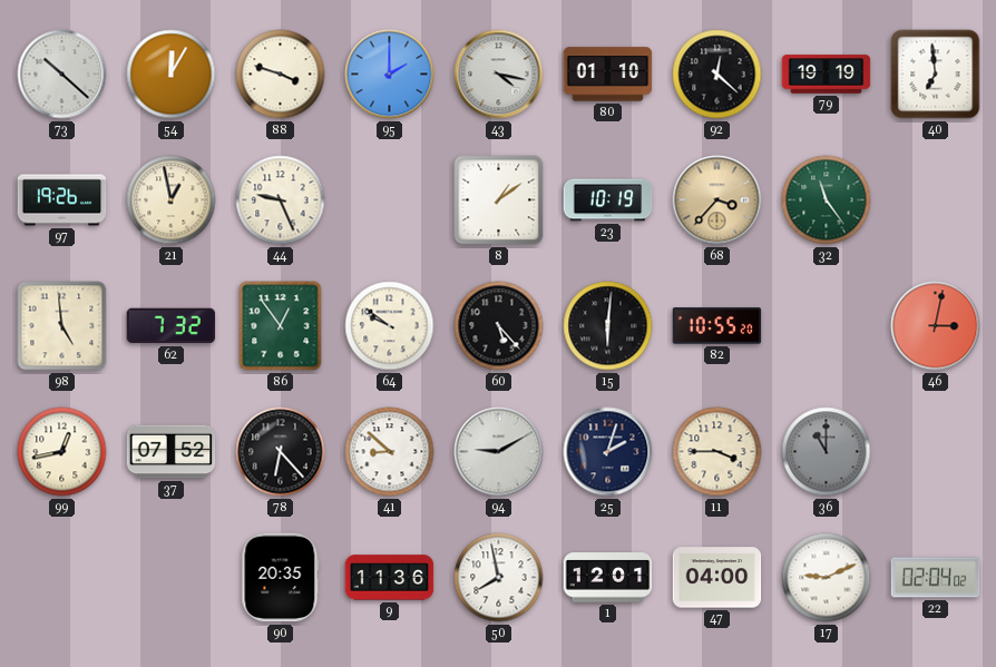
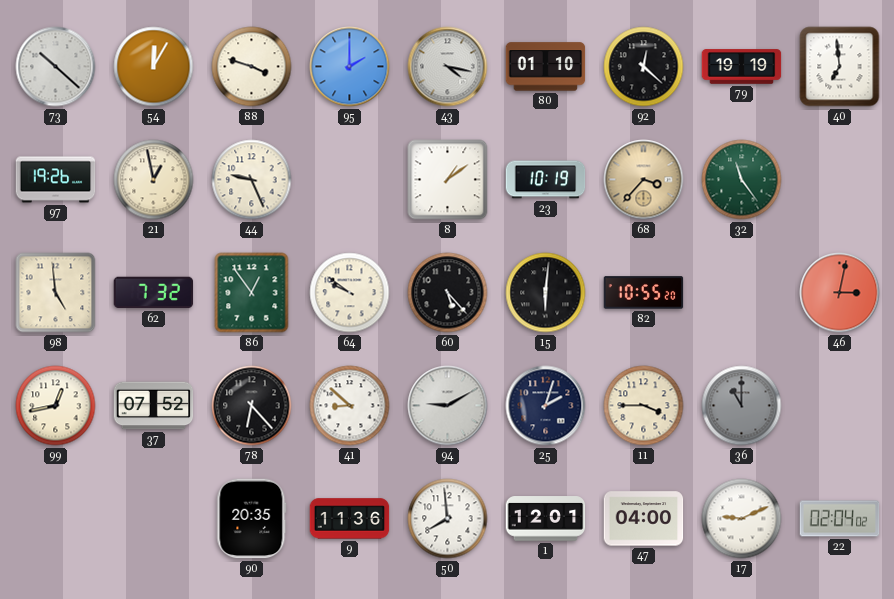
50: 7:58 -> 7:59
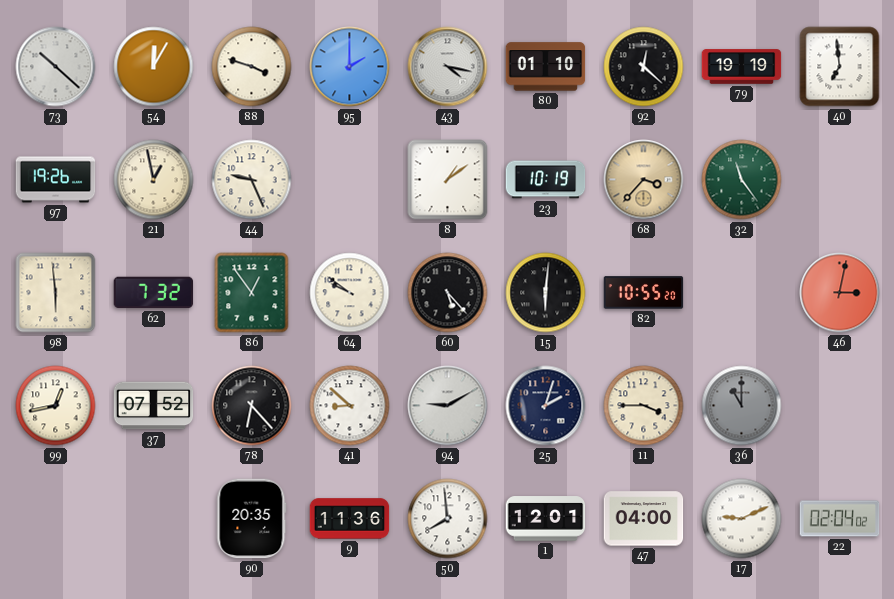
98: 4:59 -> 5:59
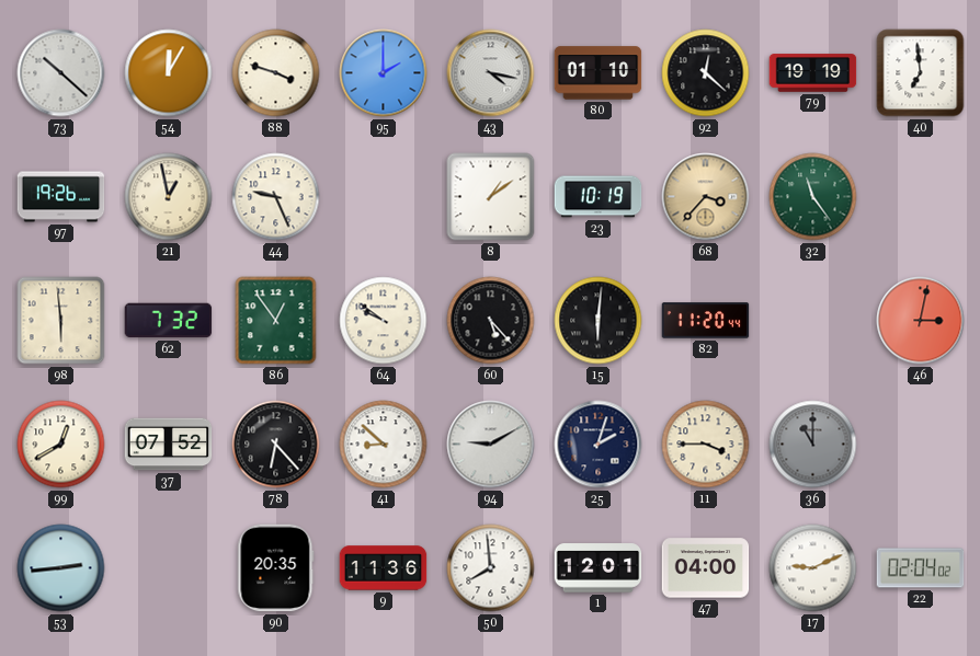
82: 10:55 -> 11:20
99: 12:43 -> 12:40
53: none -> 2:44
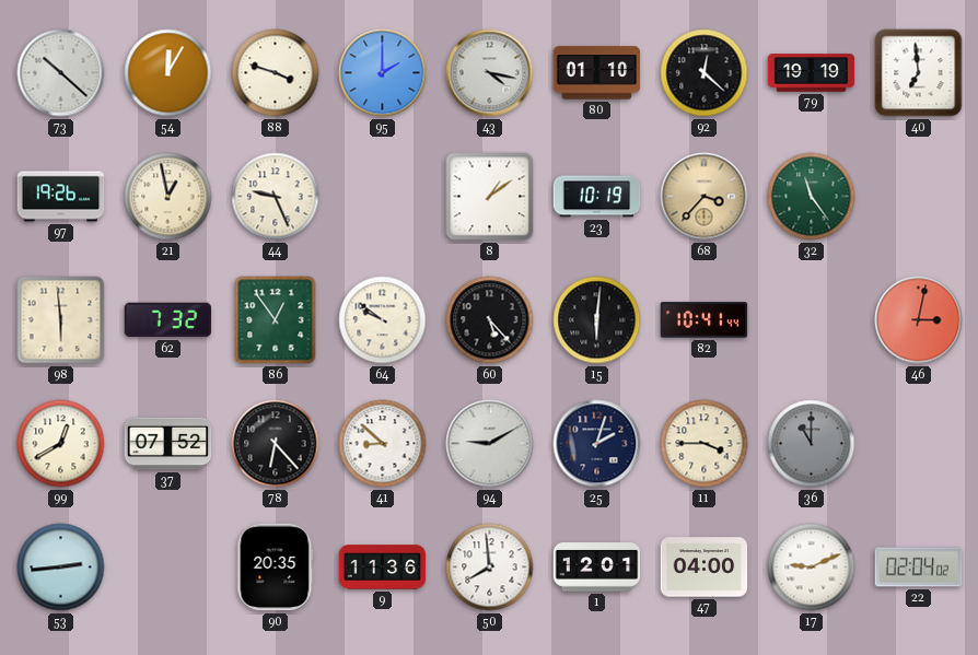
82: 11:20 -> 10:41
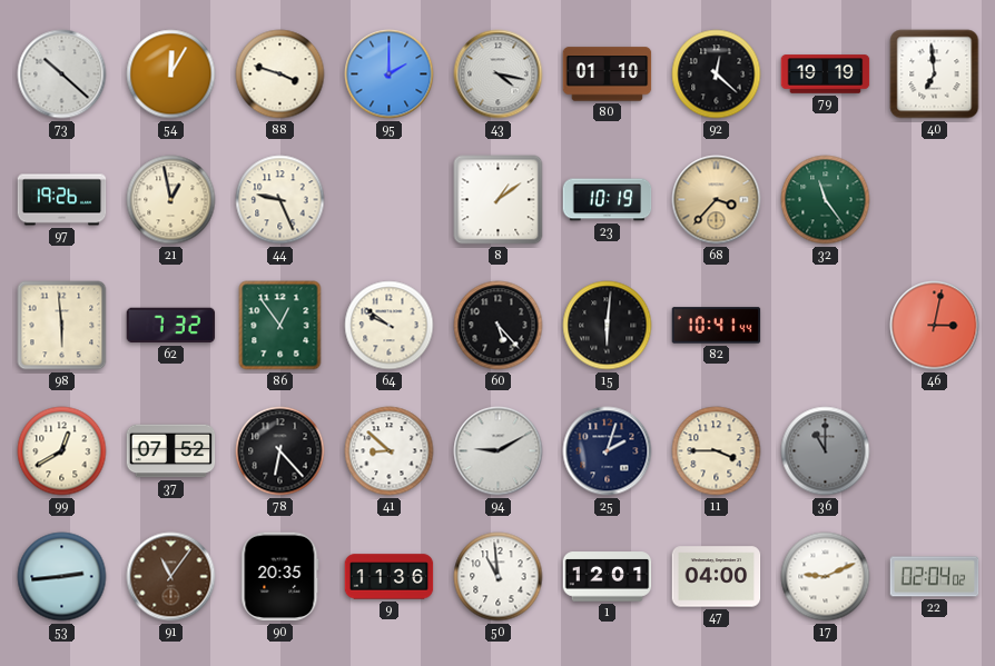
91: none -> 11:06
50: 7:59 -> 10:59
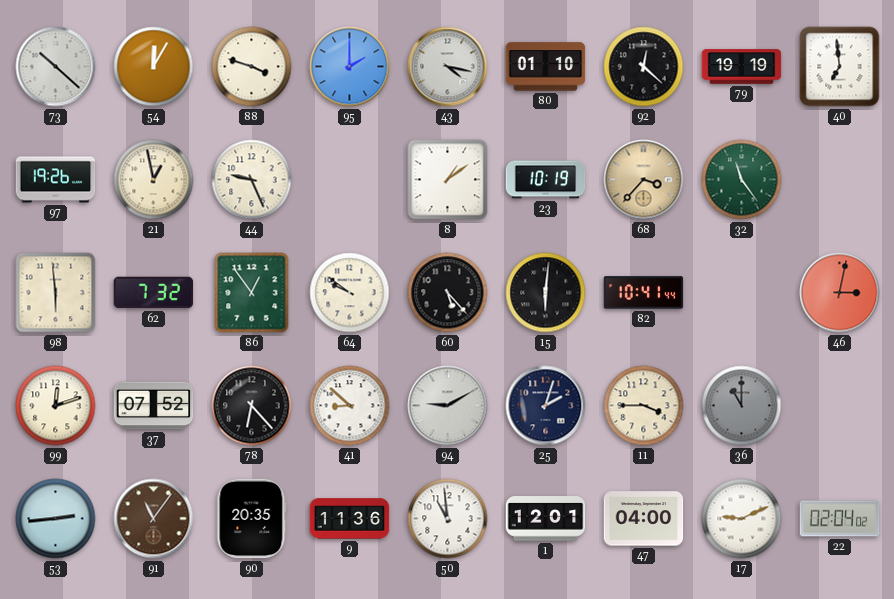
99: 12:40 -> 12:12
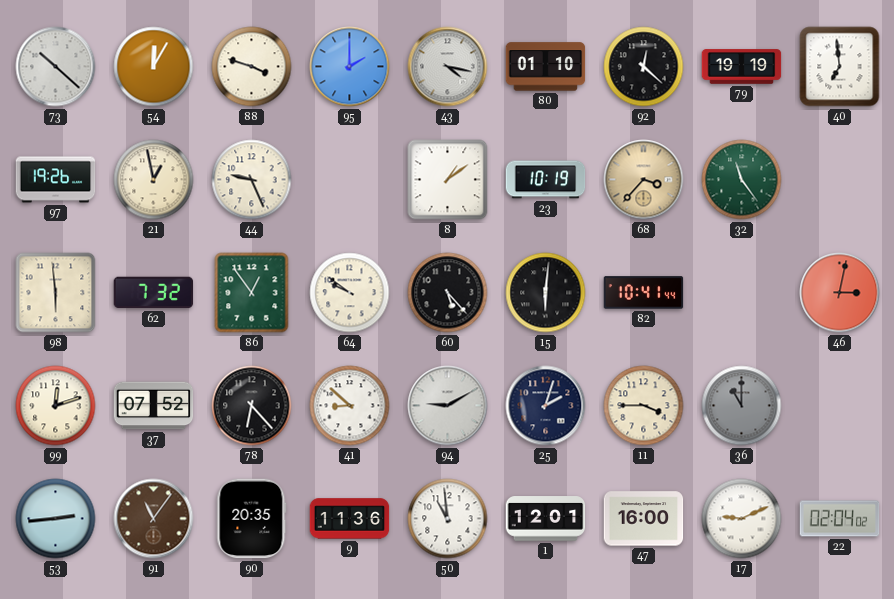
47: 04:00 -> 16:00
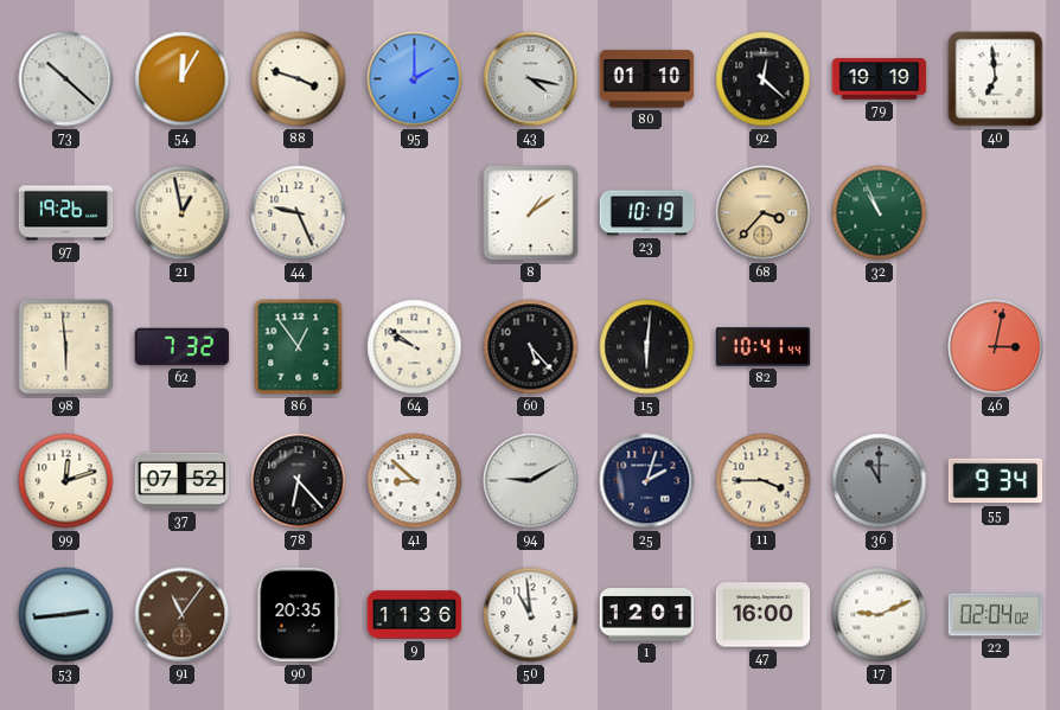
32: 11:24 -> 10:56
55: none -> 9:34
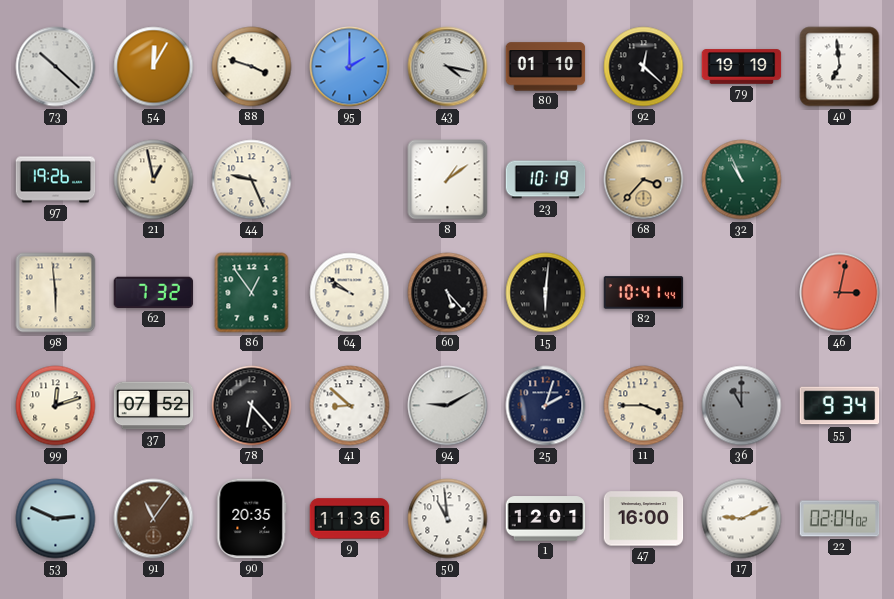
53: 2:44 -> 2:49
